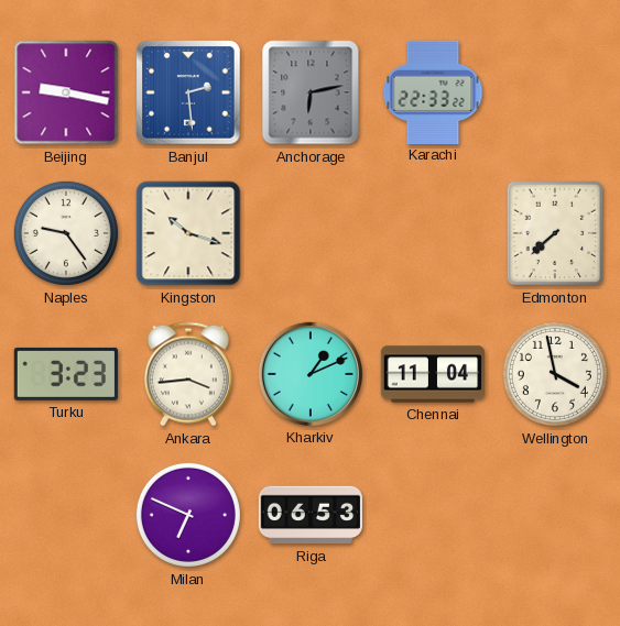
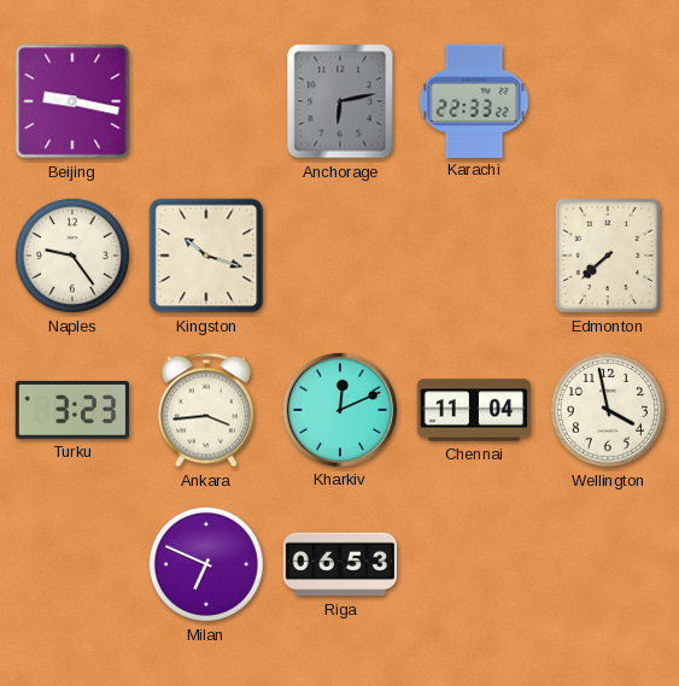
Banjul: 2:29 -> none
Kharkiv: 1:11 -> 12:11
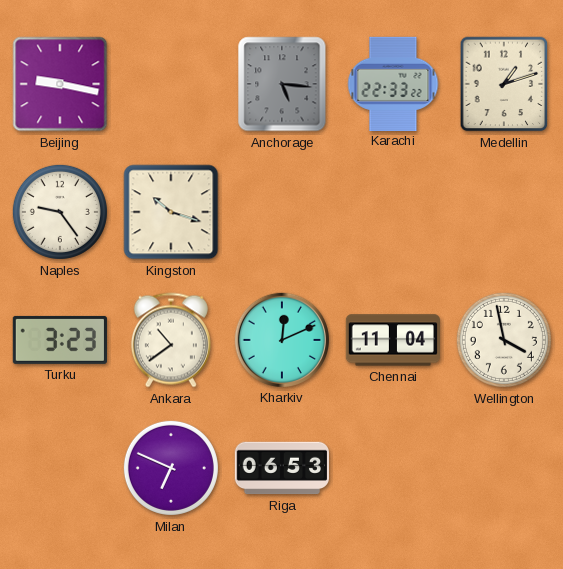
Anchorage: 6:13 -> 5:16
Medellin: none -> 1:12
Edmonton: 7:38 -> none
Ankara: 3:44 -> 10:39
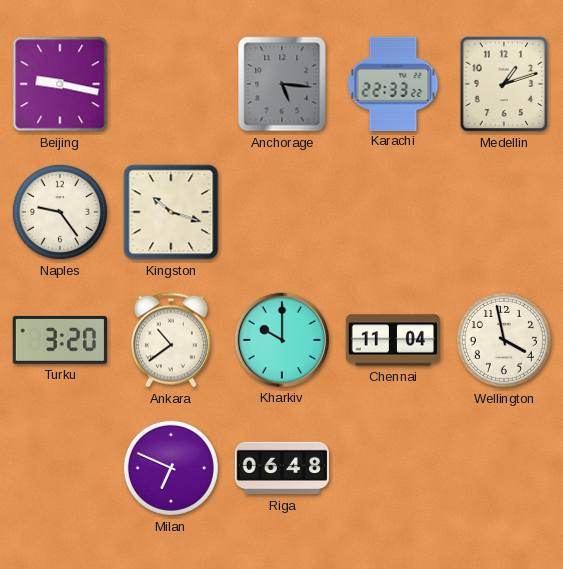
Turku: 3:23 -> 3:20
Kharkiv: 12:11 -> 10:00
Riga: 06:53 -> 06:48
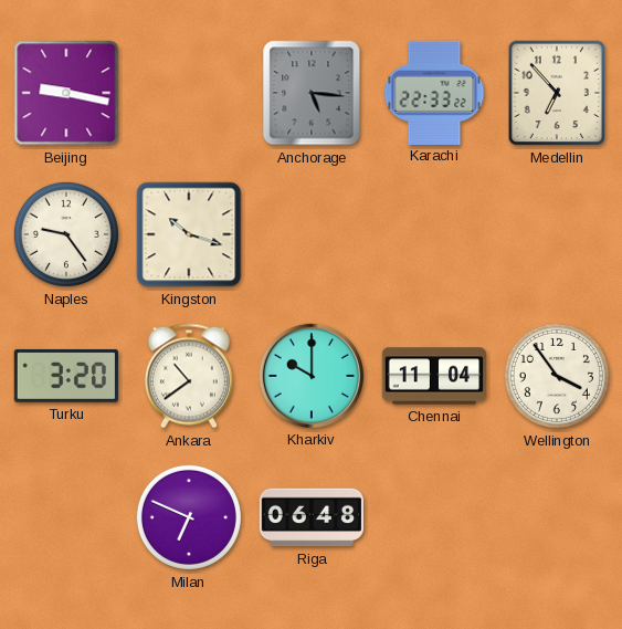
Medellin: 1:12 -> 6:53
Wellington: 3:58 -> 3:54
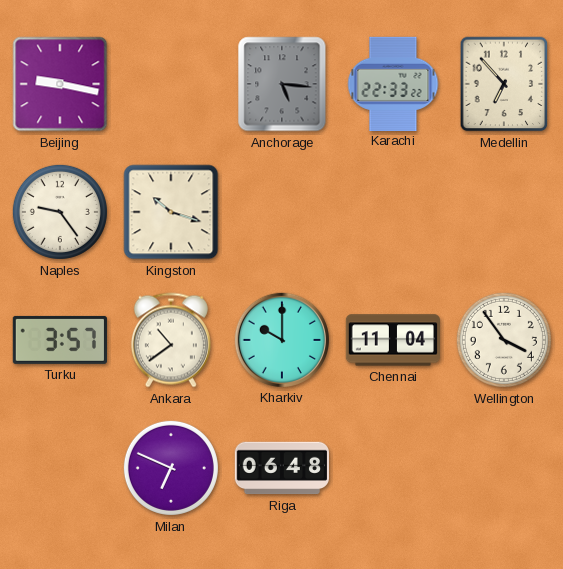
Turku: 3:20 -> 3:57
